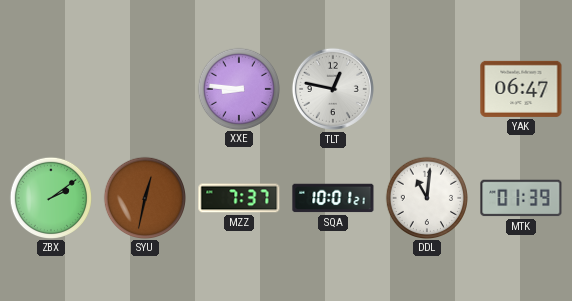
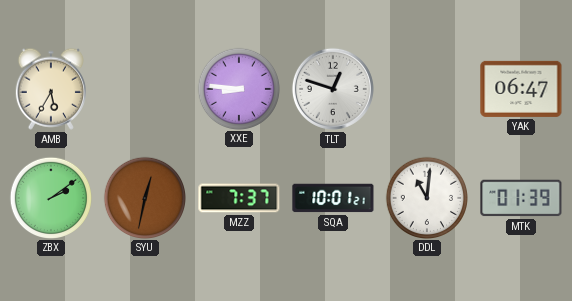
AMB: none -> 5:35
TLT: 12:47 -> 12:48
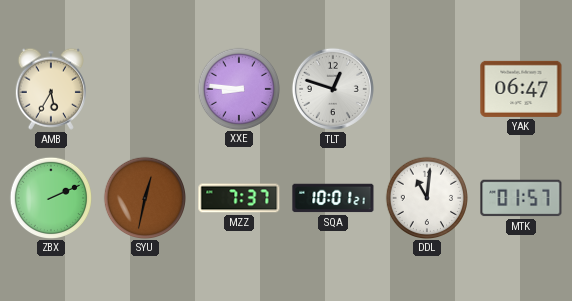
ZBX: 2:09 -> 2:11
MTK: 01:39 -> 01:57
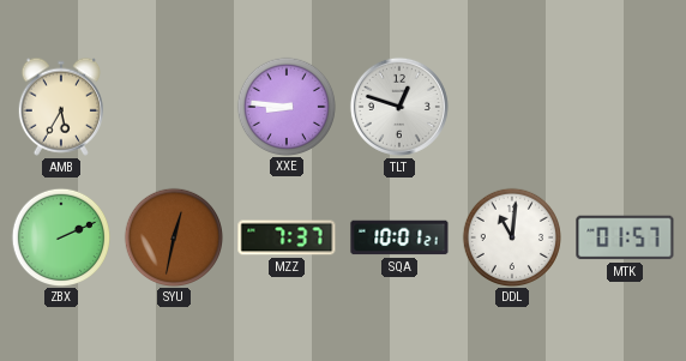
YAK: 06:47 -> none
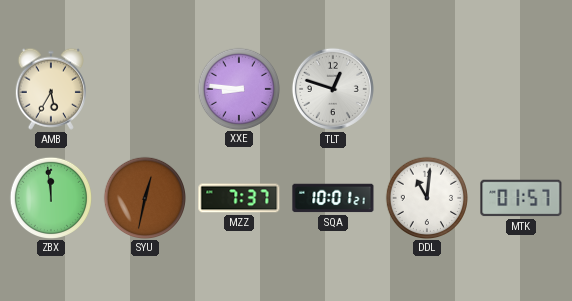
ZBX: 2:11 -> 11:59
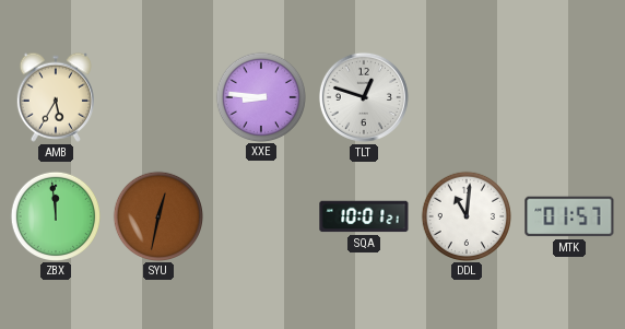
MZZ: 7:37 -> none
